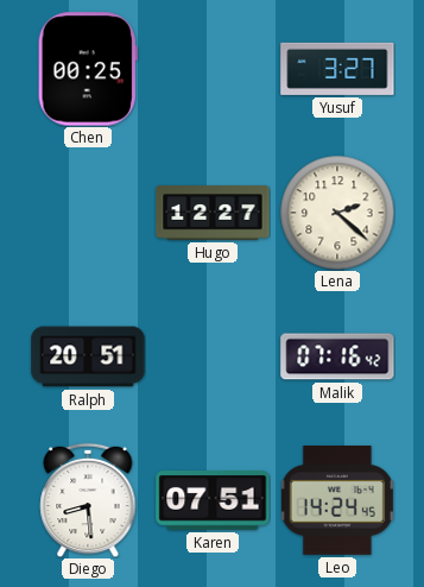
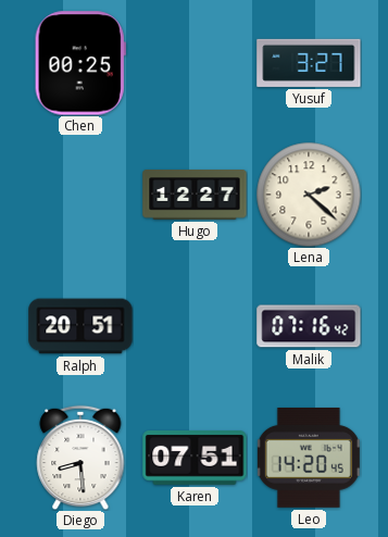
Leo: 14:24 -> 14:20
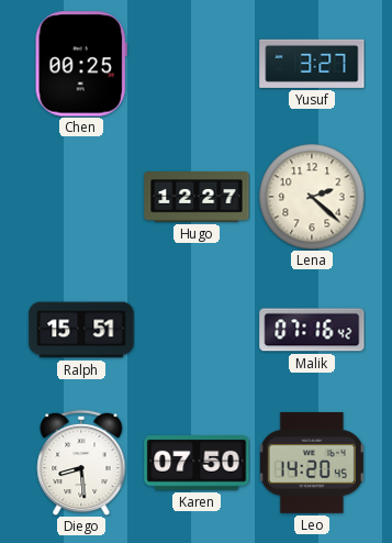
Ralph: 20:51 -> 15:51
Karen: 07:51 -> 07:50
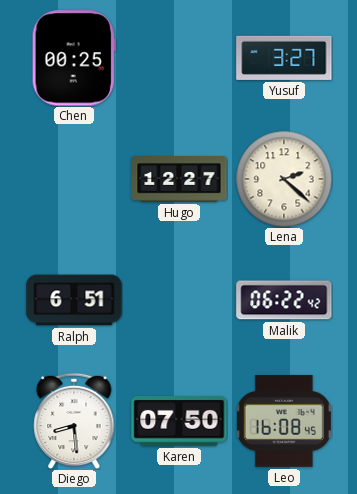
Ralph: 15:51 -> 6:51
Malik: 07:16 -> 06:22
Leo: 14:20 -> 16:08
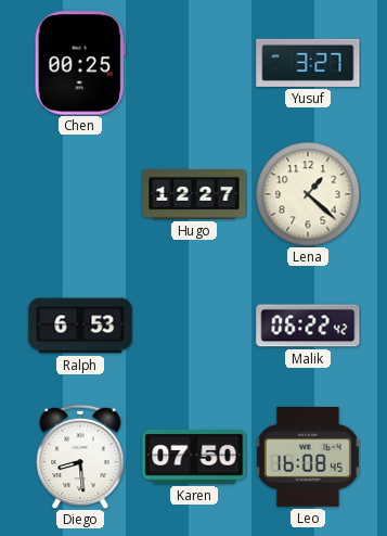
Lena: 2:22 -> 1:22
Ralph: 6:51 -> 6:53
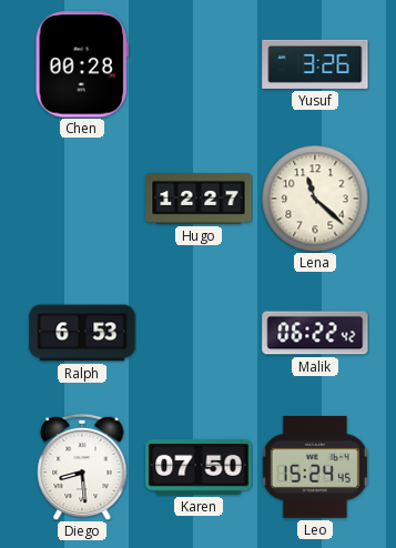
Chen: 00:25 -> 00:28
Yusuf: 3:27 -> 3:26
Lena: 1:22 -> 11:22
Leo: 16:08 -> 15:24
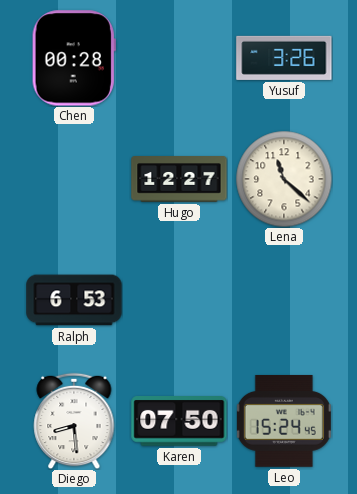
Malik: 06:22 -> none
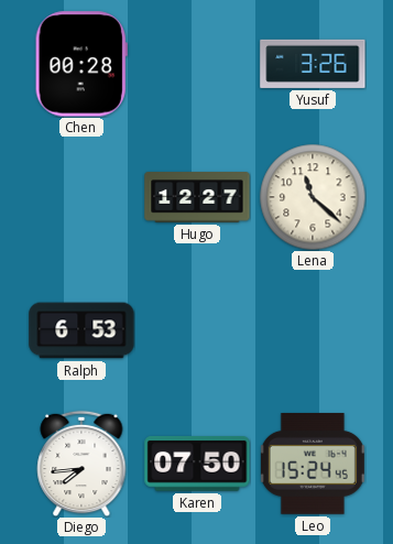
Diego: 8:29 -> 7:44
